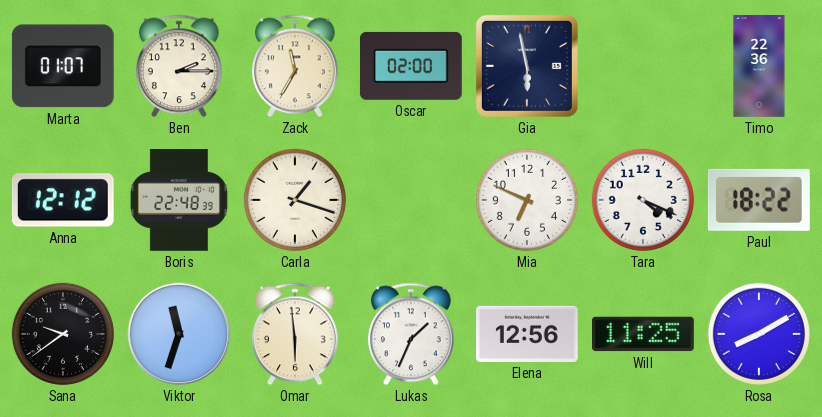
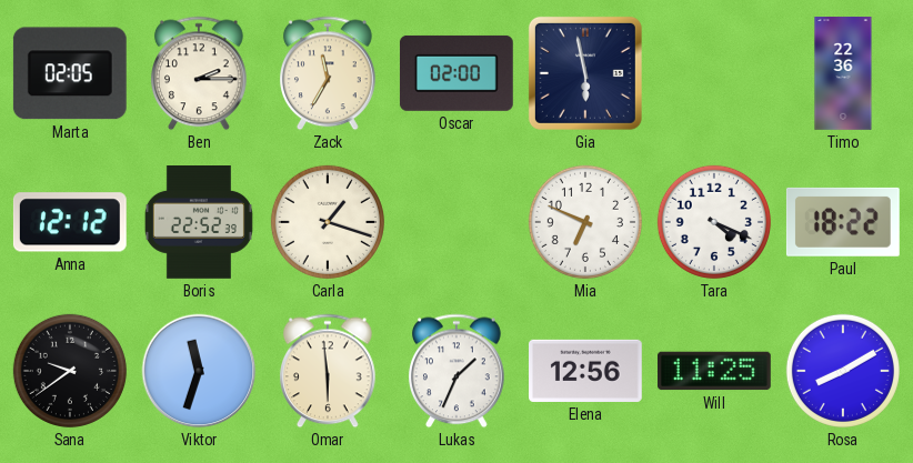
Marta: 01:07 -> 02:05
Boris: 22:48 -> 22:52
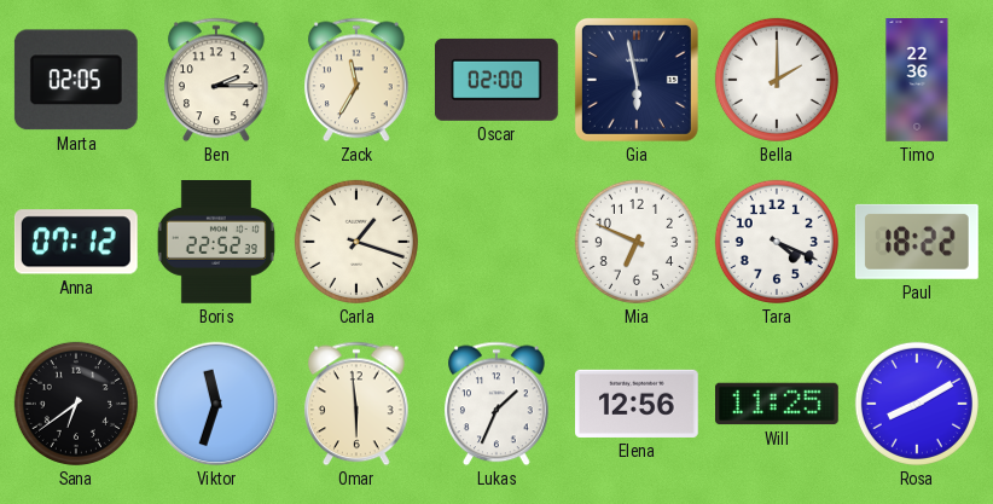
Bella: none -> 2:00
Anna: 12:12 -> 07:12
Sana: 9:39 -> 6:39
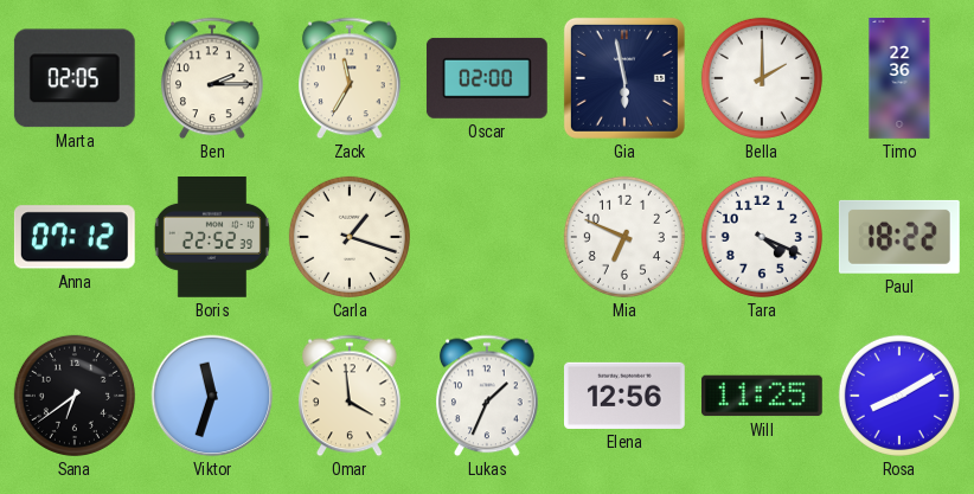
Omar: 5:59 -> 3:59
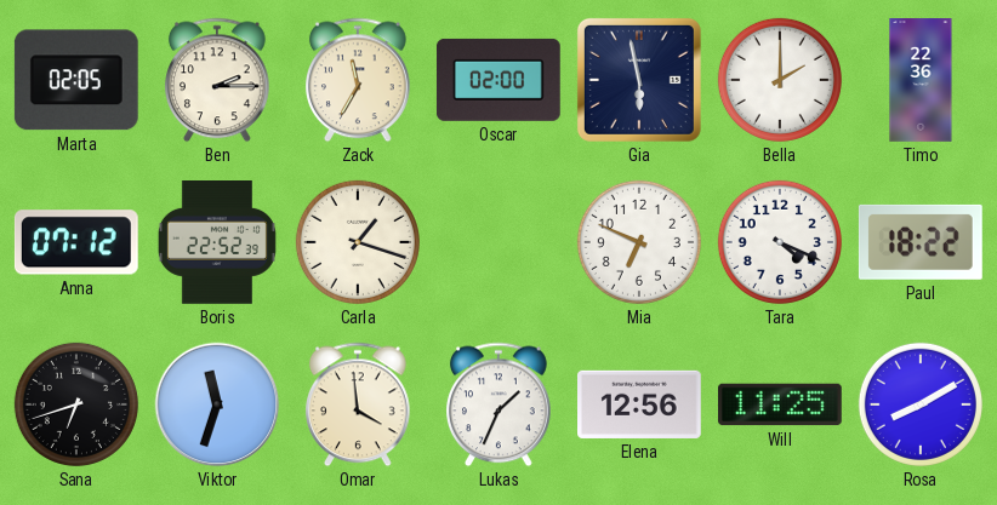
Sana: 6:39 -> 6:42
